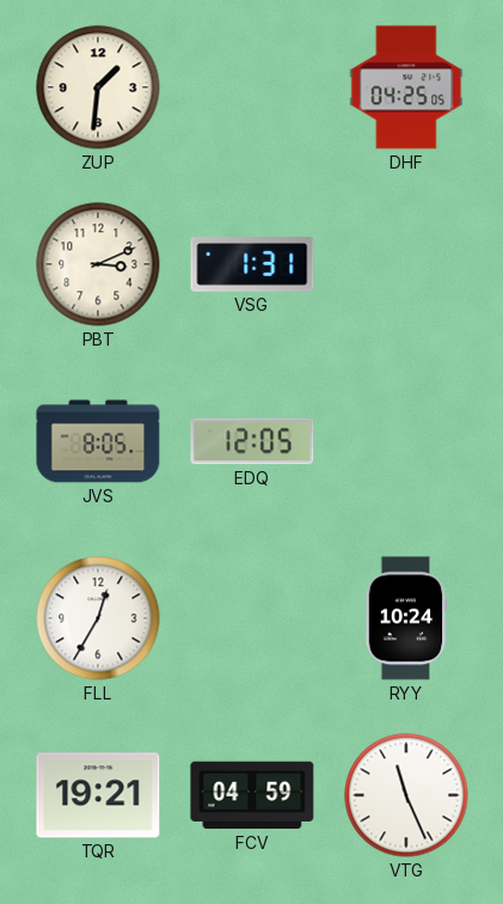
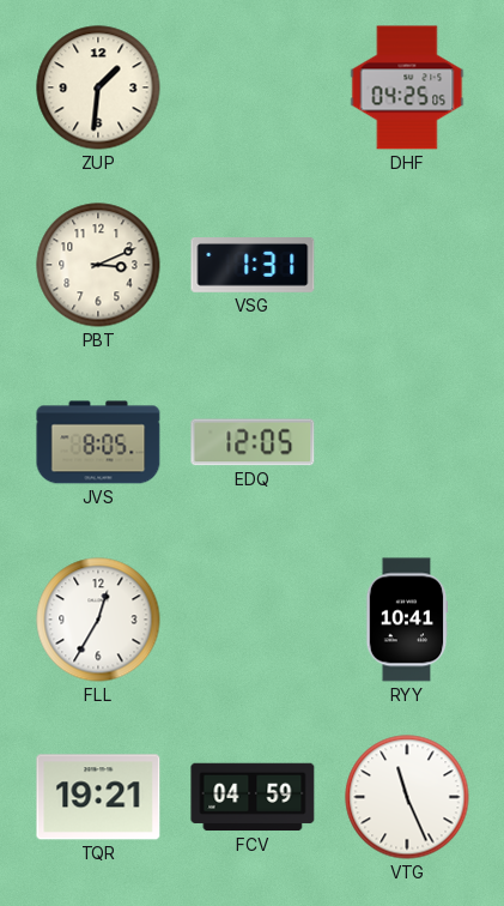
RYY: 10:24 -> 10:41
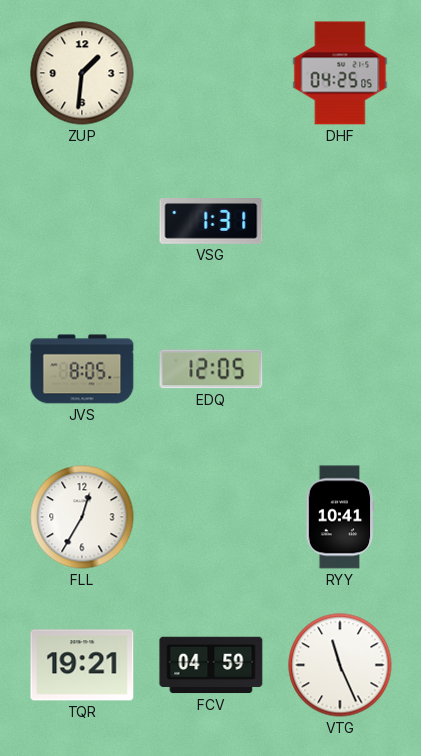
PBT: 3:11 -> none
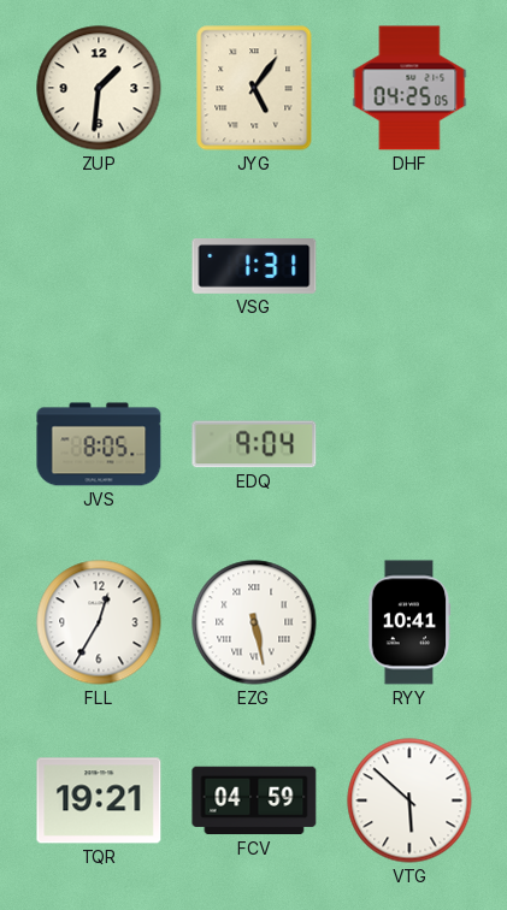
JYG: none -> 5:06
EDQ: 12:05 -> 9:04
EZG: none -> 5:28
VTG: 11:26 -> 5:52
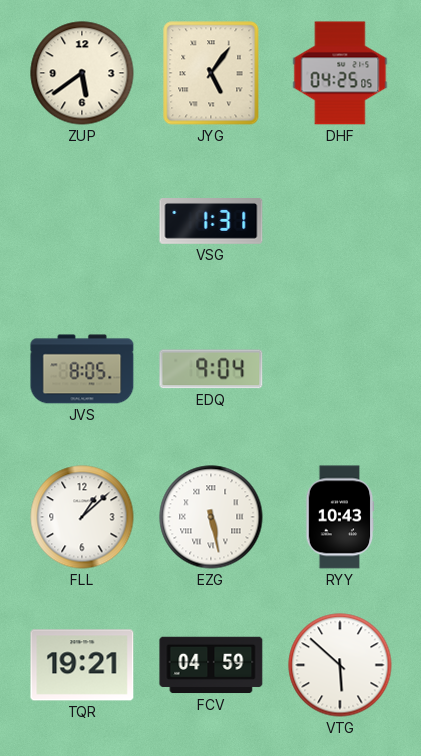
ZUP: 1:31 -> 5:39
FLL: 12:35 -> 1:08
RYY: 10:41 -> 10:43
